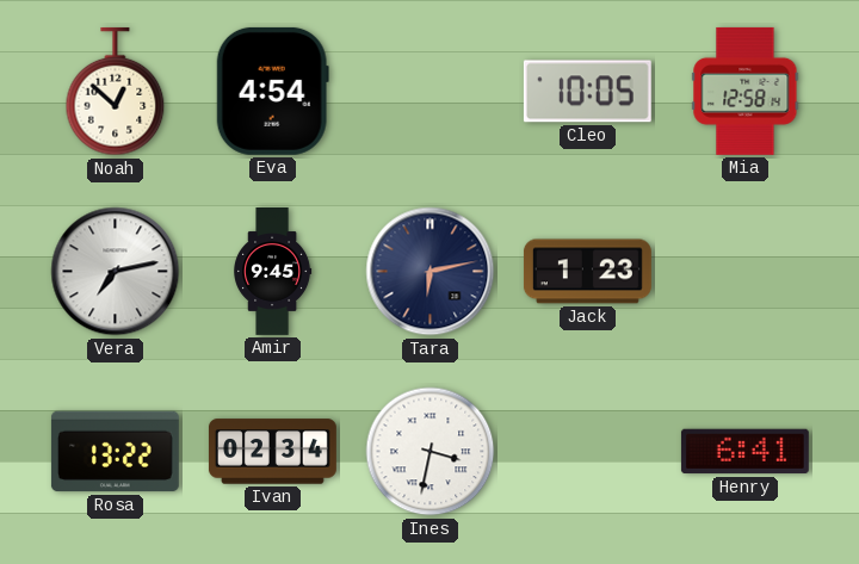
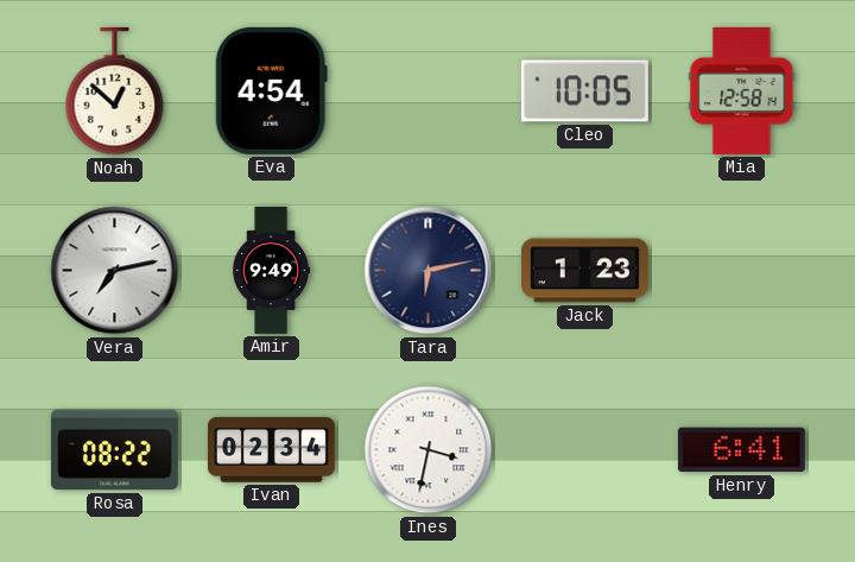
Amir: 9:45 -> 9:49
Rosa: 13:22 -> 08:22
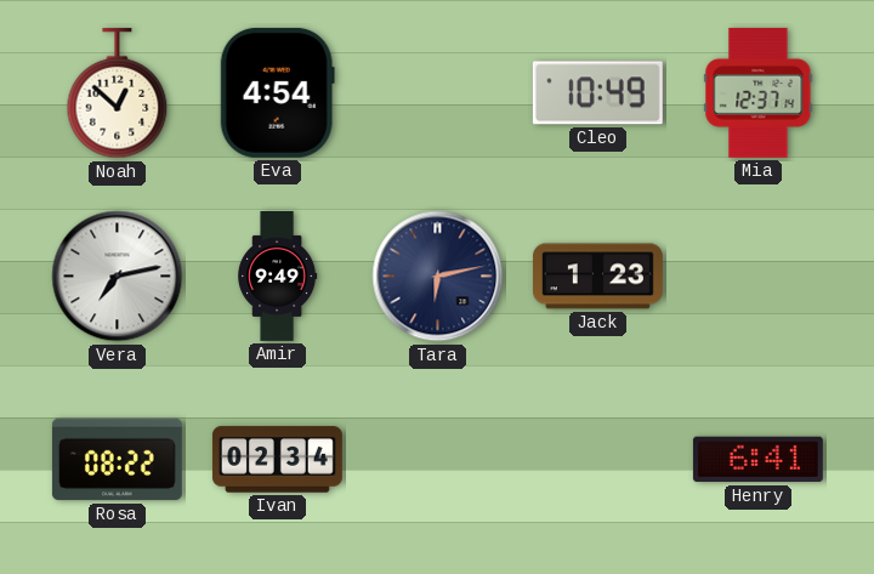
Cleo: 10:05 -> 10:49
Mia: 12:58 -> 12:37
Ines: 3:32 -> none
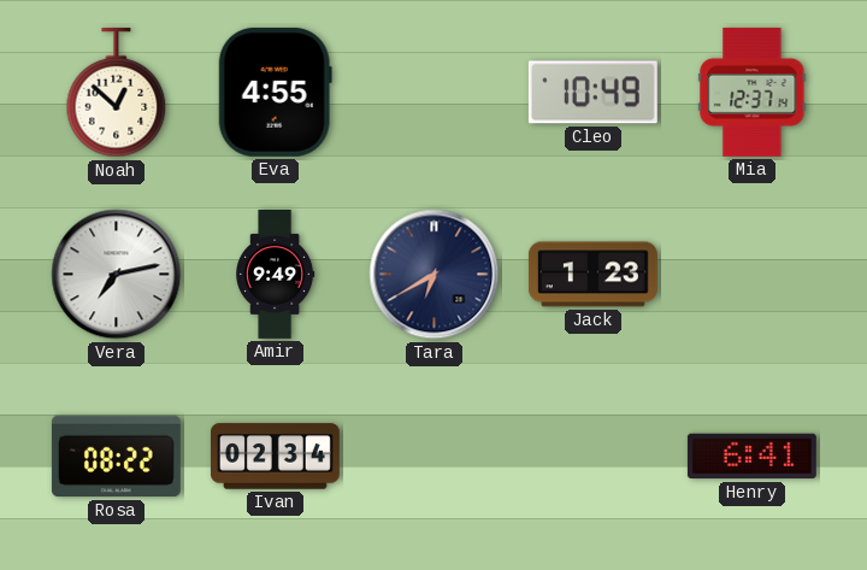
Eva: 4:54 -> 4:55
Tara: 6:13 -> 6:40
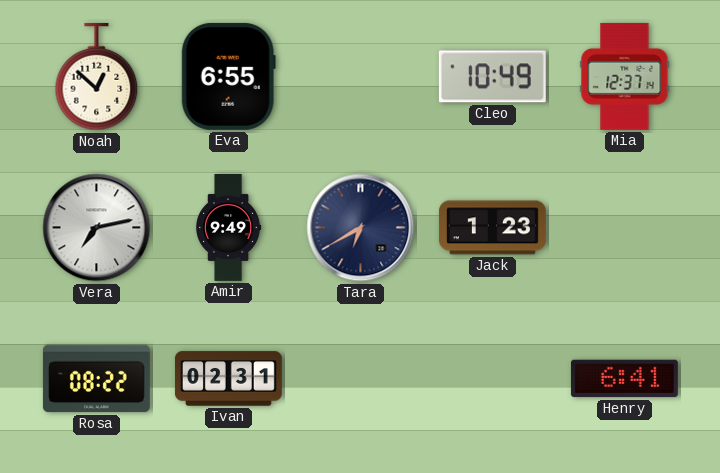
Eva: 4:55 -> 6:55
Ivan: 02:34 -> 02:31
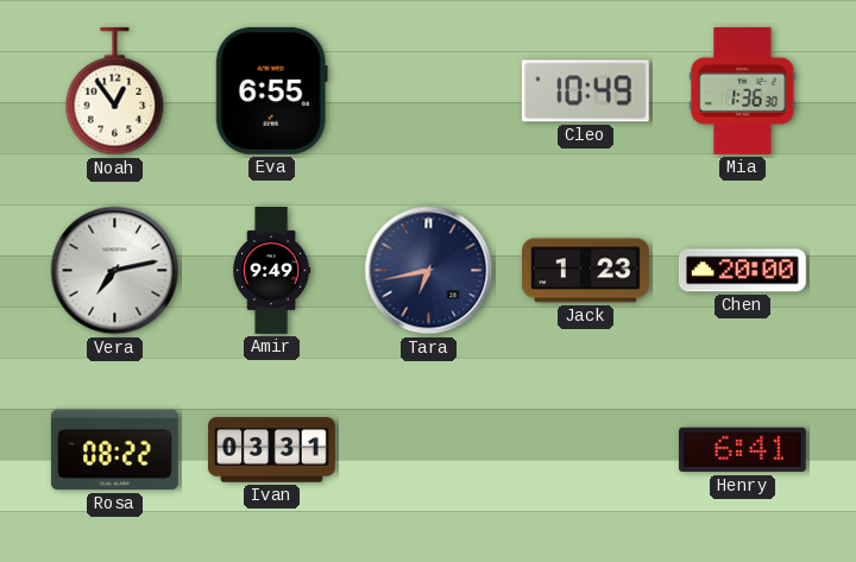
Noah: 12:52 -> 12:54
Mia: 12:37 -> 1:36
Tara: 6:40 -> 6:43
Chen: none -> 20:00
Ivan: 02:31 -> 03:31
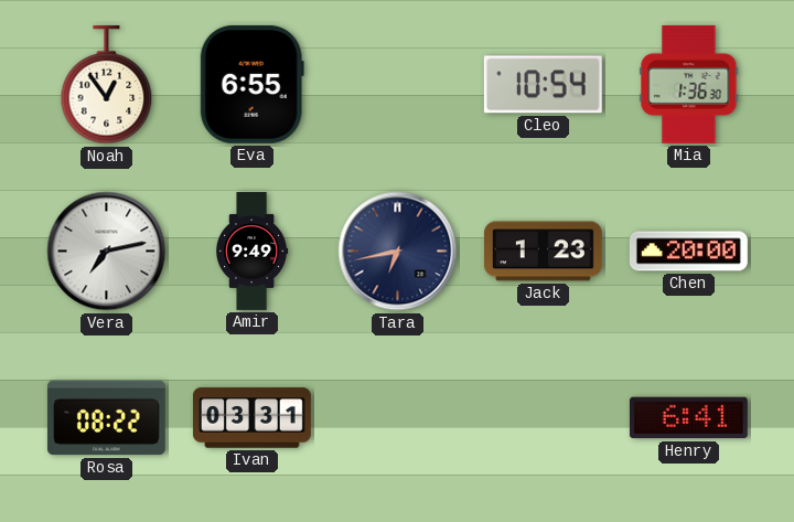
Cleo: 10:49 -> 10:54
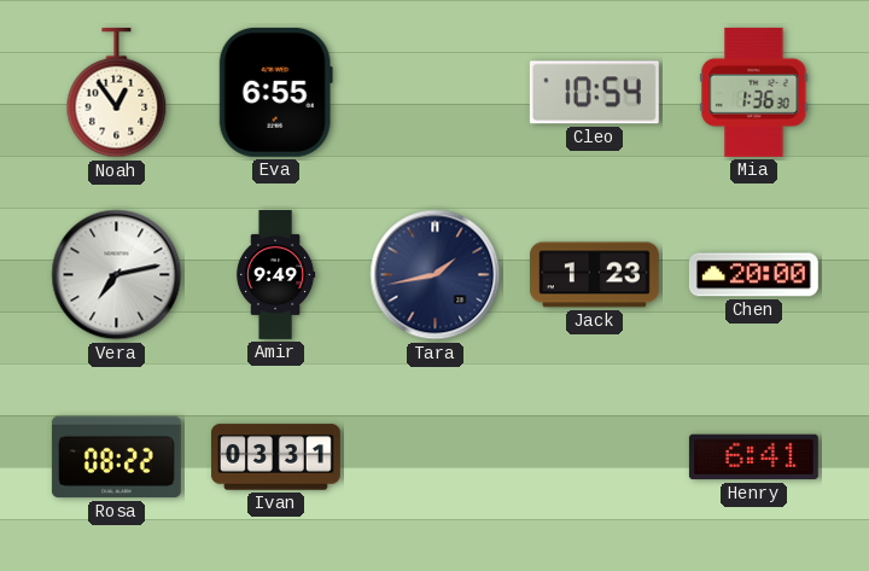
Tara: 6:43 -> 1:43
